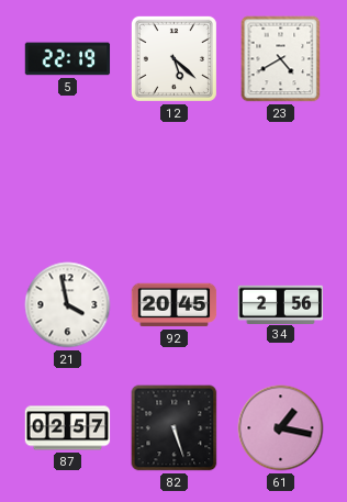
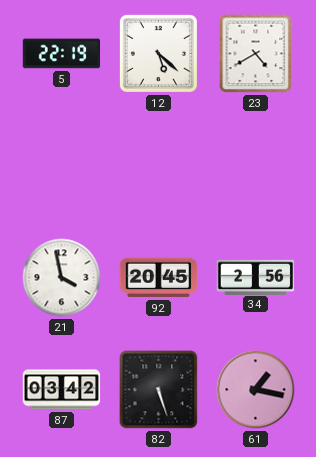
87: 02:57 -> 03:42
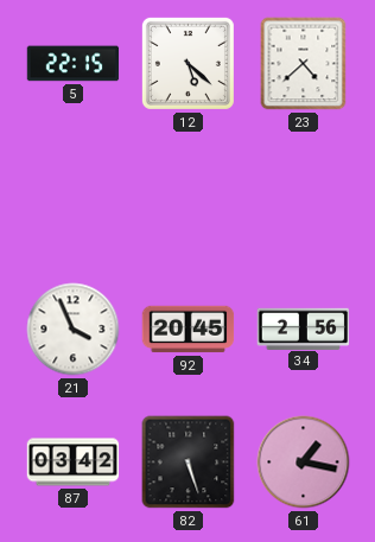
5: 22:19 -> 22:15
23: 4:40 -> 4:38
21: 3:58 -> 3:56
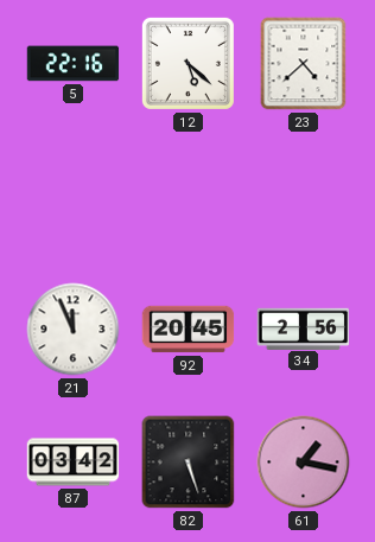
5: 22:15 -> 22:16
21: 3:56 -> 11:56
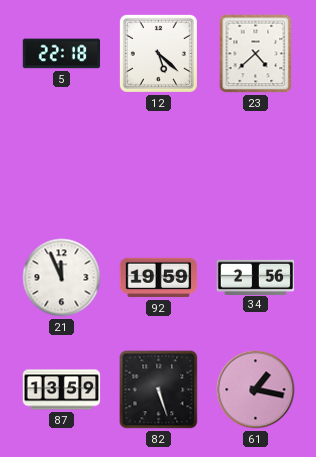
5: 22:16 -> 22:18
92: 20:45 -> 19:59
87: 03:42 -> 13:59
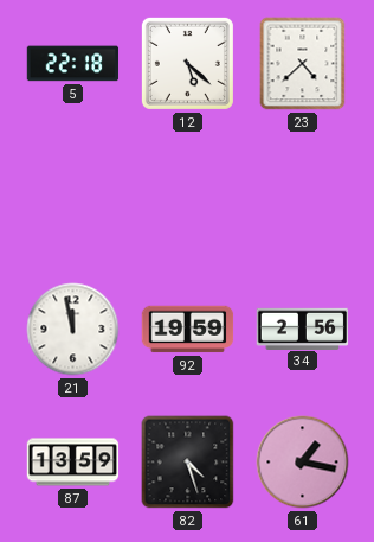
21: 11:56 -> 11:58
82: 5:27 -> 4:27
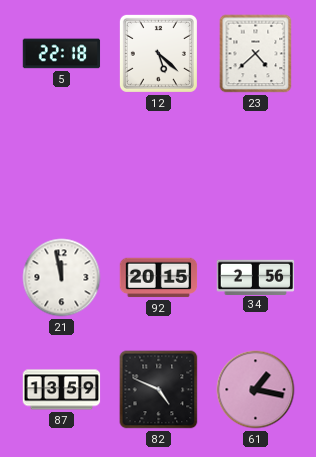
92: 19:59 -> 20:15
82: 4:27 -> 4:49
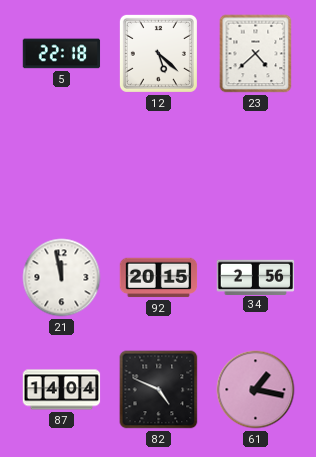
87: 13:59 -> 14:04
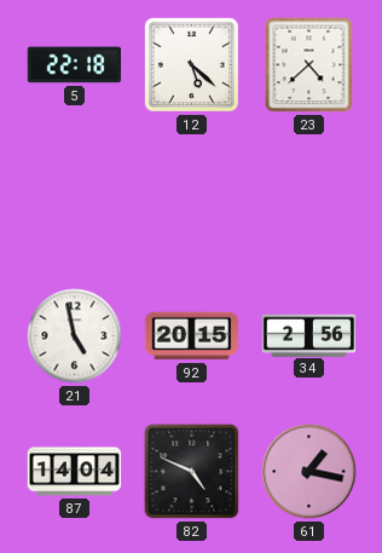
21: 11:58 -> 4:58
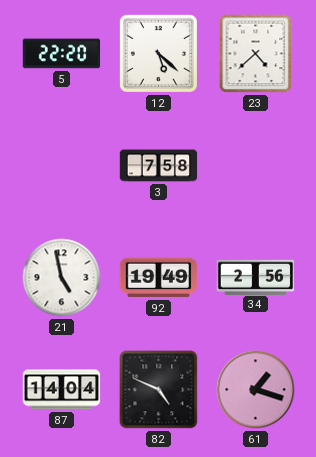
5: 22:18 -> 22:20
3: none -> 7:58
92: 20:15 -> 19:49
61: 1:17 -> 1:18
